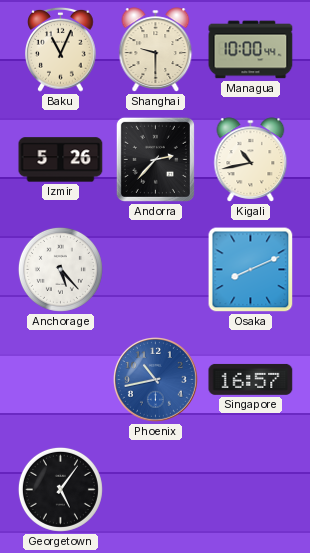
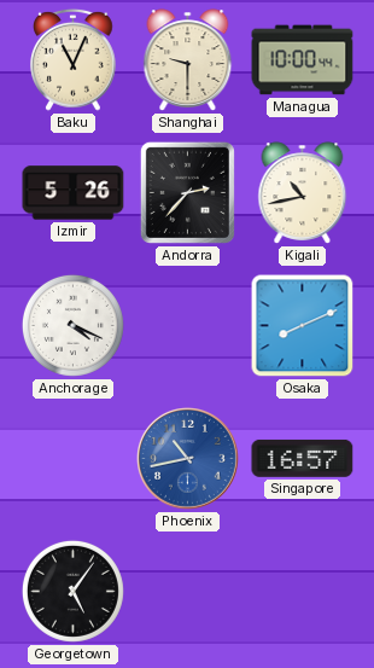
Anchorage: 5:23 -> 4:19
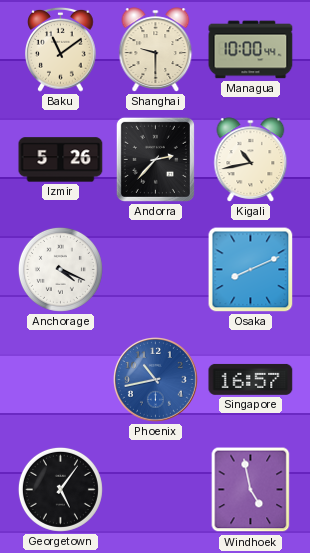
Baku: 11:04 -> 11:09
Windhoek: none -> 4:58
